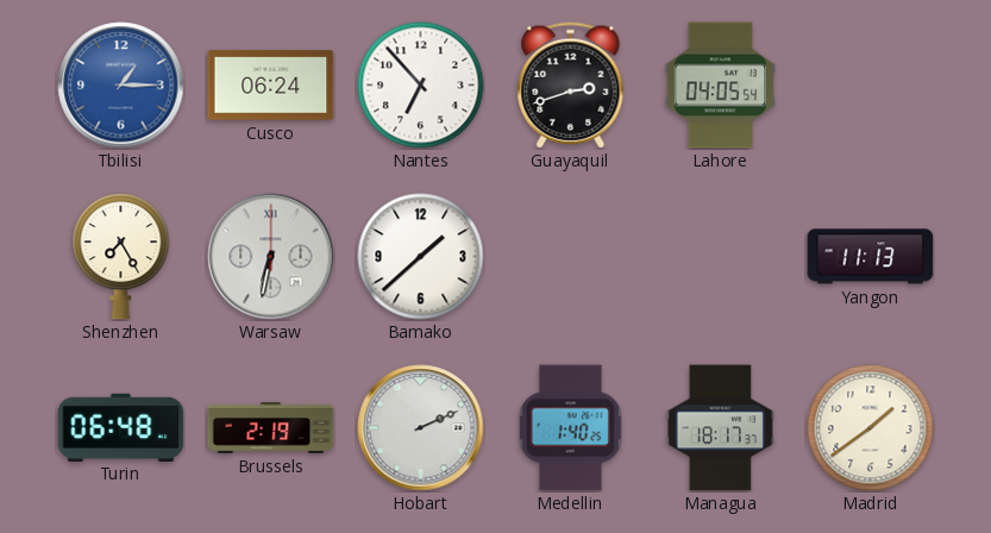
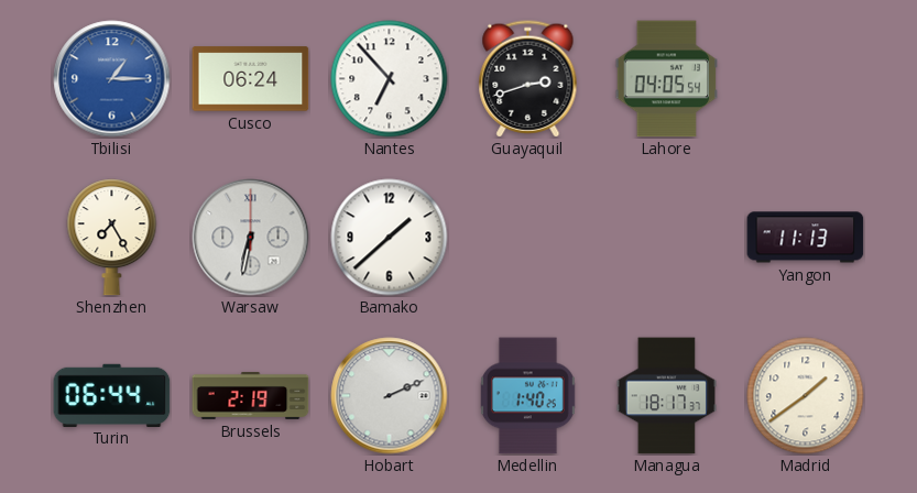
Turin: 06:48 -> 06:44
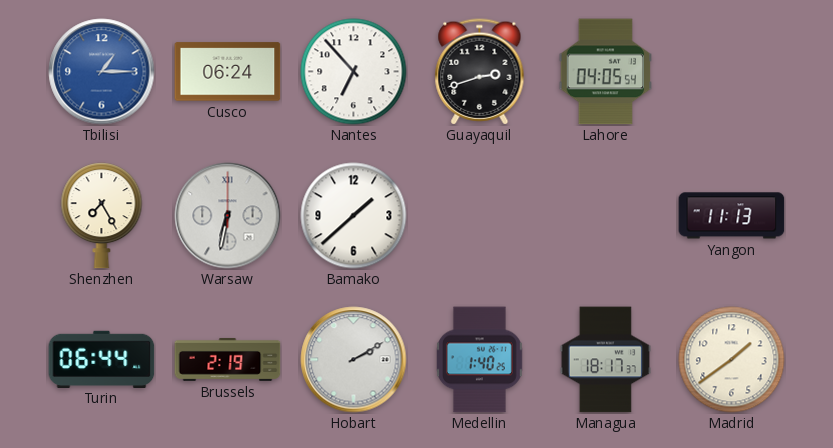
Hobart: 2:11 -> 2:10
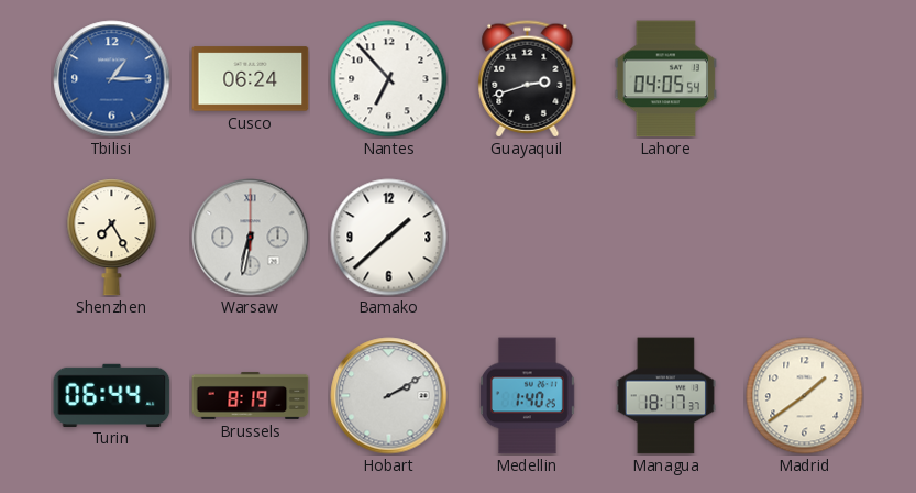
Yangon: 11:13 -> none
Brussels: 2:19 -> 8:19
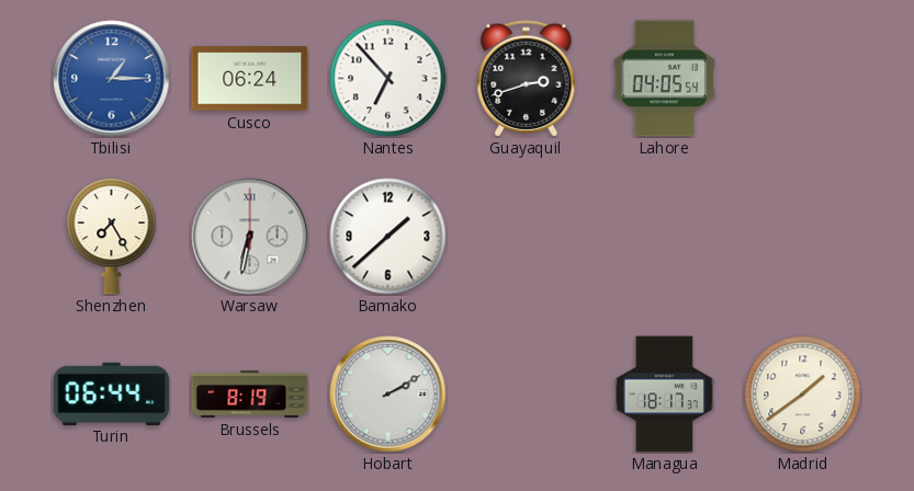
Medellin: 1:40 -> none
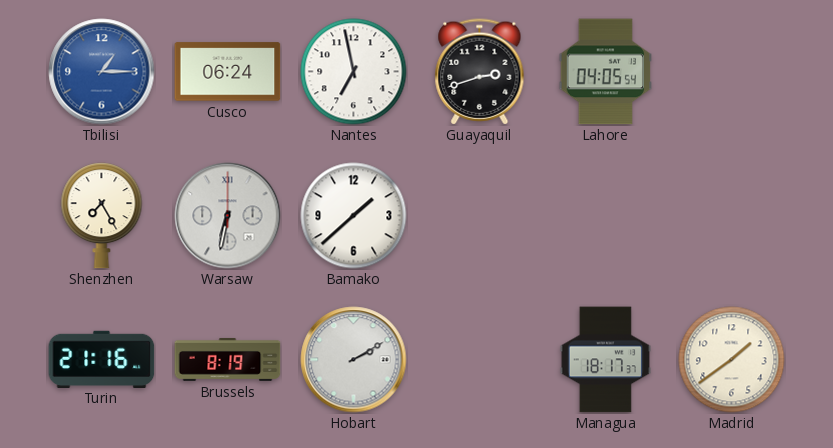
Nantes: 6:53 -> 6:58
Turin: 06:44 -> 21:16
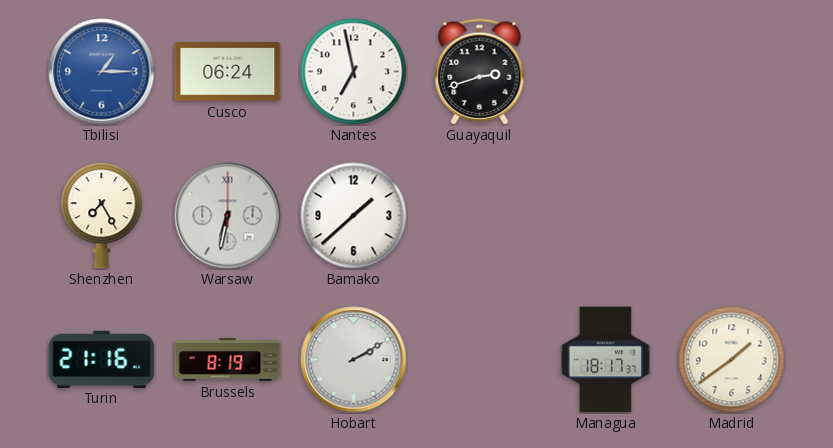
Lahore: 04:05 -> none
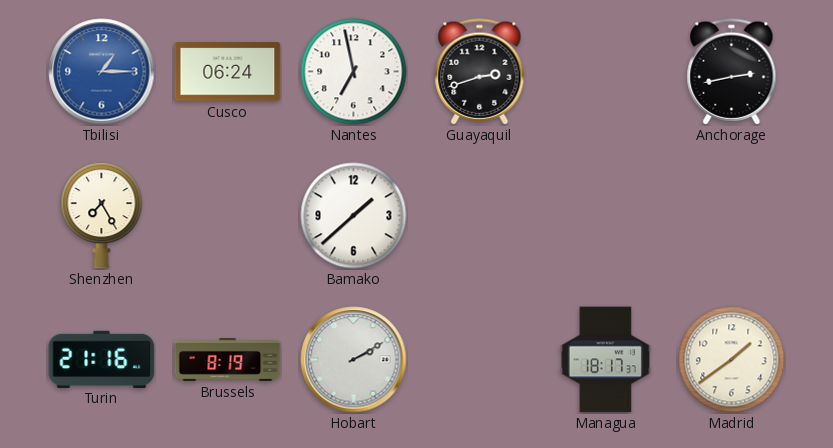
Anchorage: none -> 2:43
Warsaw: 6:32 -> none
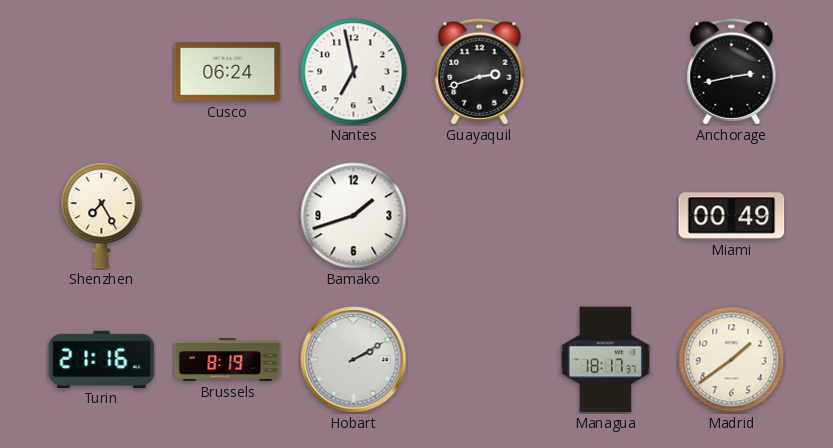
Tbilisi: 1:15 -> none
Bamako: 1:38 -> 1:42
Miami: none -> 00:49
